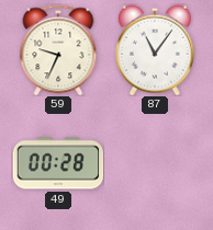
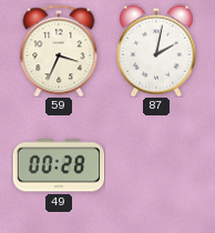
59: 9:34 -> 3:34
87: 11:06 -> 2:02
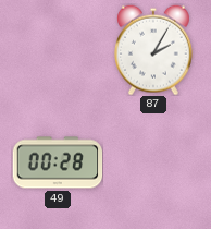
59: 3:34 -> none
87: 2:02 -> 2:05
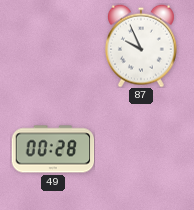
87: 2:05 -> 9:56
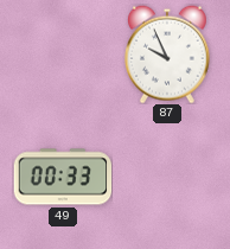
49: 00:28 -> 00:33
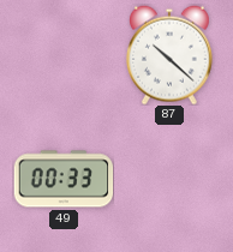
87: 9:56 -> 10:22
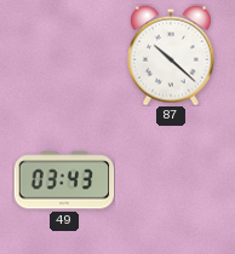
49: 00:33 -> 03:43
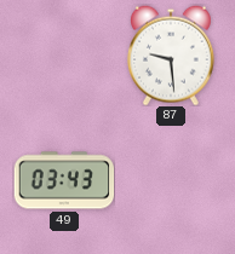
87: 10:22 -> 9:29
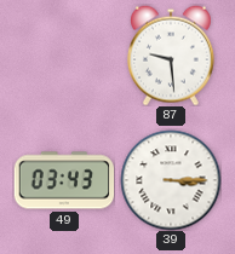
39: none -> 3:15
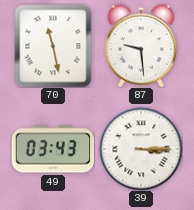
70: none -> 11:28
